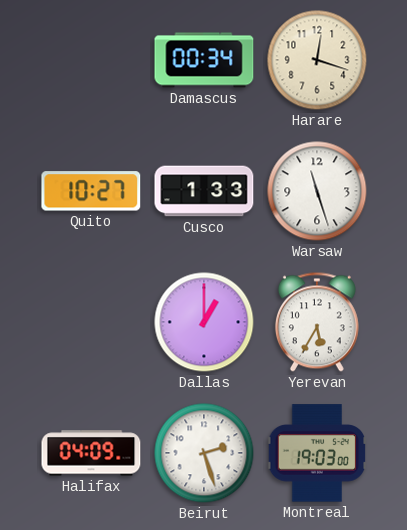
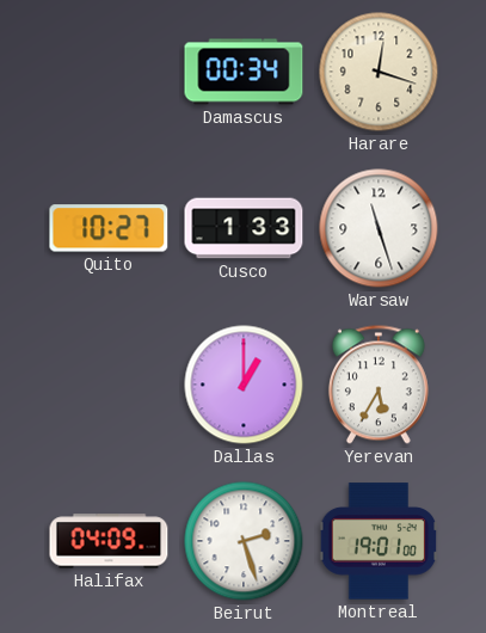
Montreal: 19:03 -> 19:01
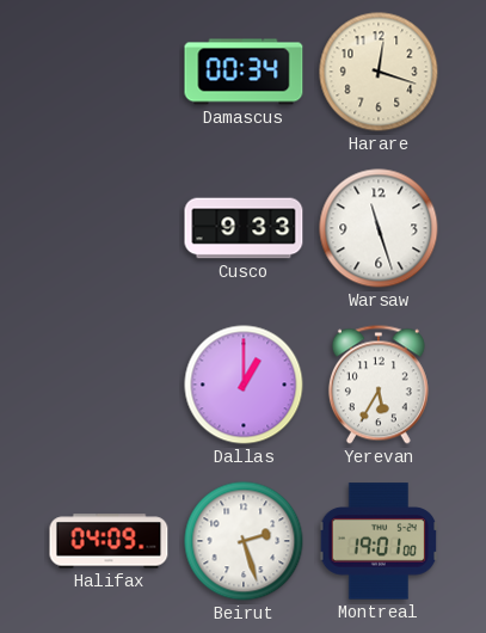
Quito: 10:27 -> none
Cusco: 1:33 -> 9:33
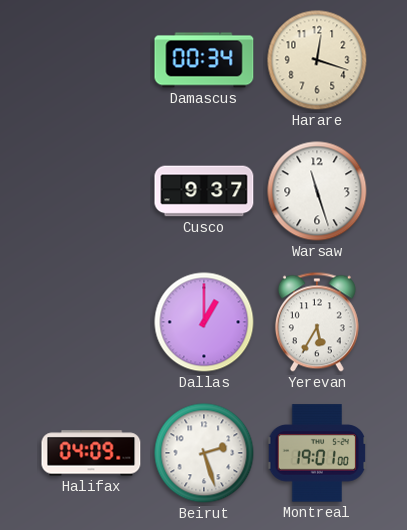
Cusco: 9:33 -> 9:37
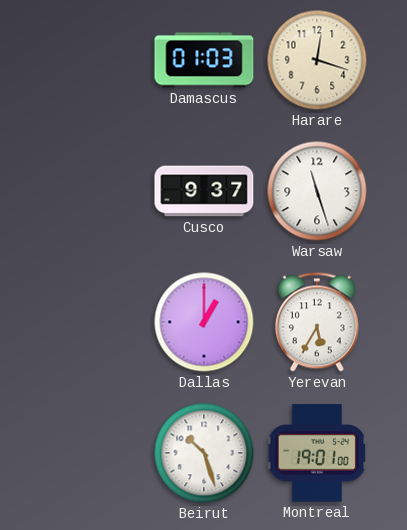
Damascus: 00:34 -> 01:03
Halifax: 04:09 -> none
Beirut: 2:27 -> 10:27
